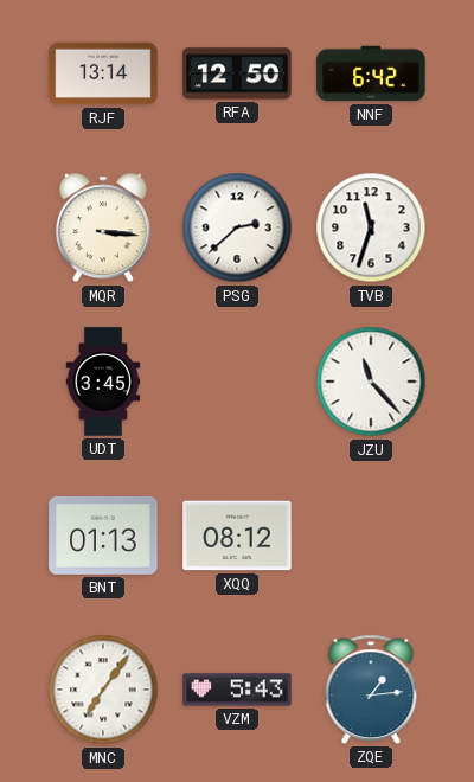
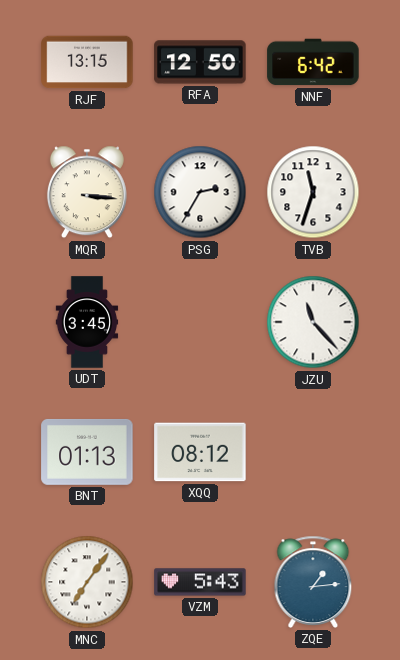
RJF: 13:14 -> 13:15
PSG: 2:38 -> 2:35
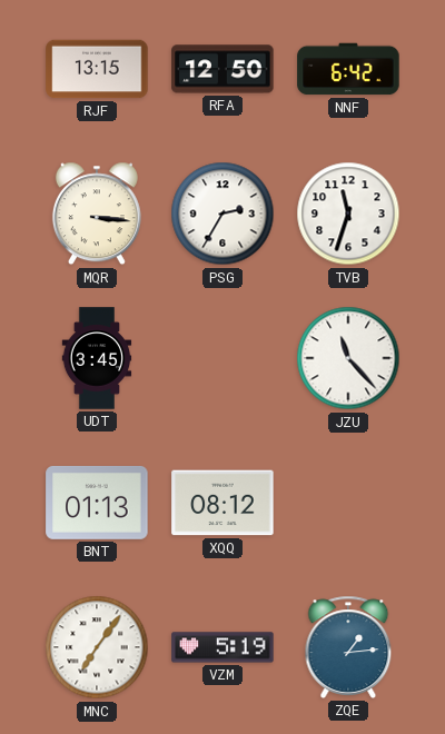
VZM: 5:43 -> 5:19
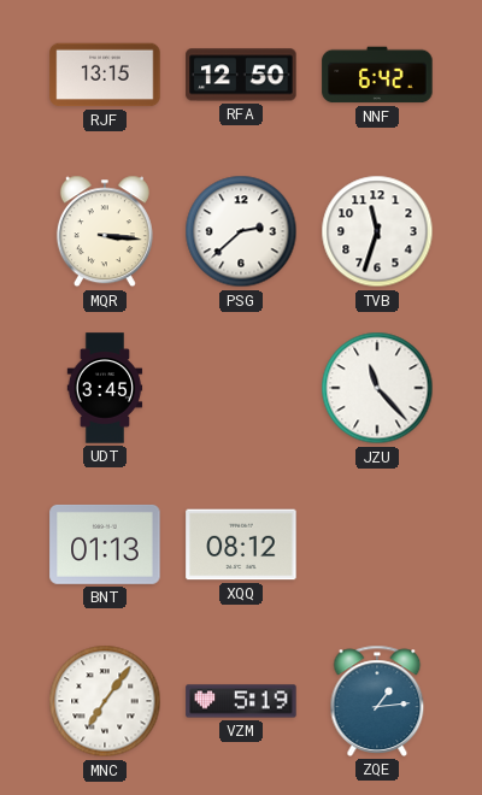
PSG: 2:35 -> 2:38
